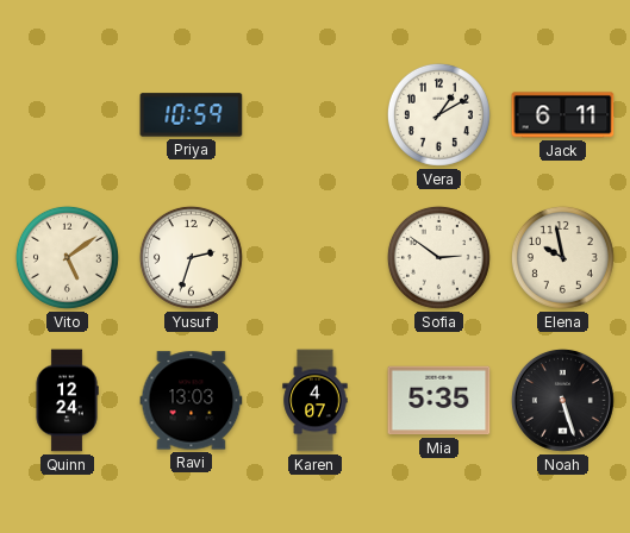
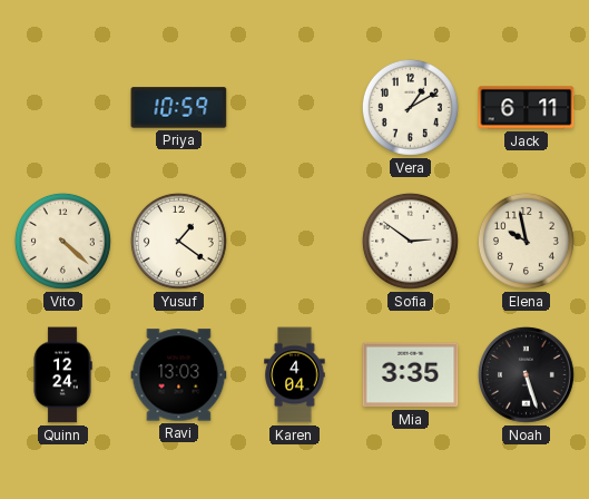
Vito: 5:09 -> 4:22
Yusuf: 2:33 -> 1:21
Karen: 4:07 -> 4:04
Mia: 5:35 -> 3:35
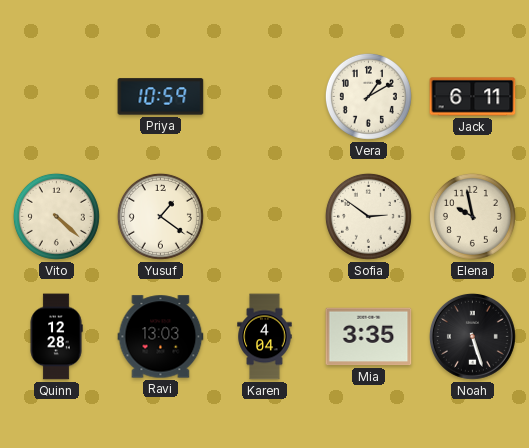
Quinn: 12:24 -> 12:28
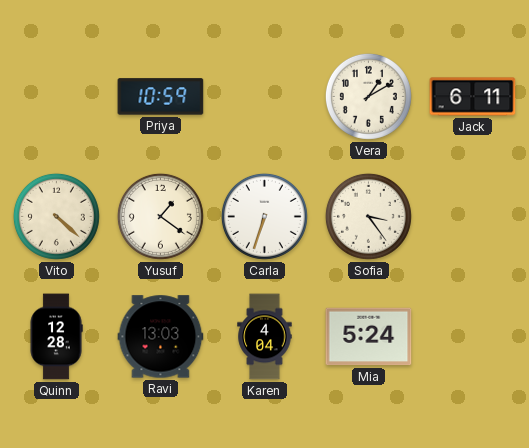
Carla: none -> 6:33
Sofia: 2:51 -> 3:24
Elena: 9:58 -> none
Mia: 3:35 -> 5:24
Noah: 5:27 -> none
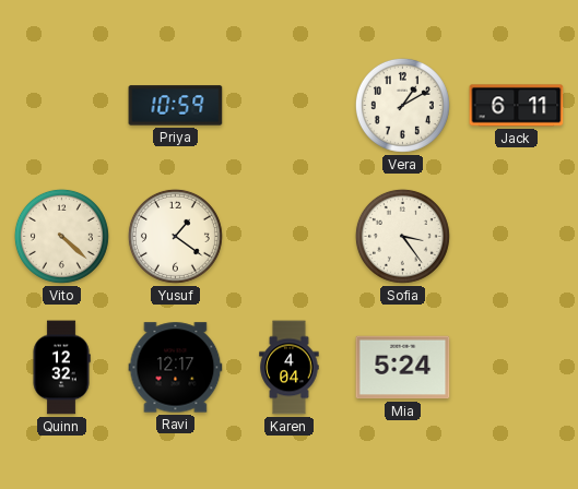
Carla: 6:33 -> none
Quinn: 12:28 -> 12:32
Ravi: 13:03 -> 12:17
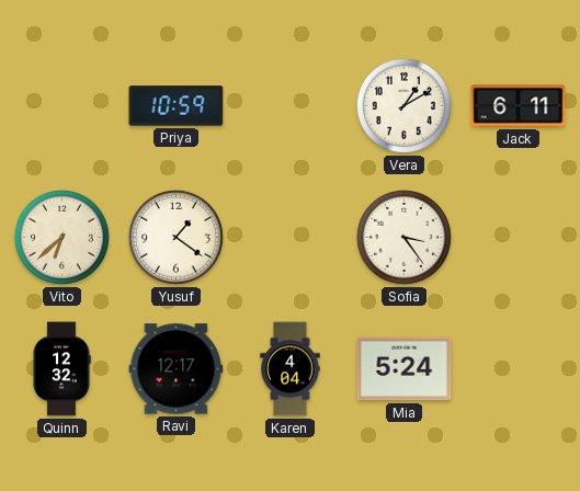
Vito: 4:22 -> 6:38
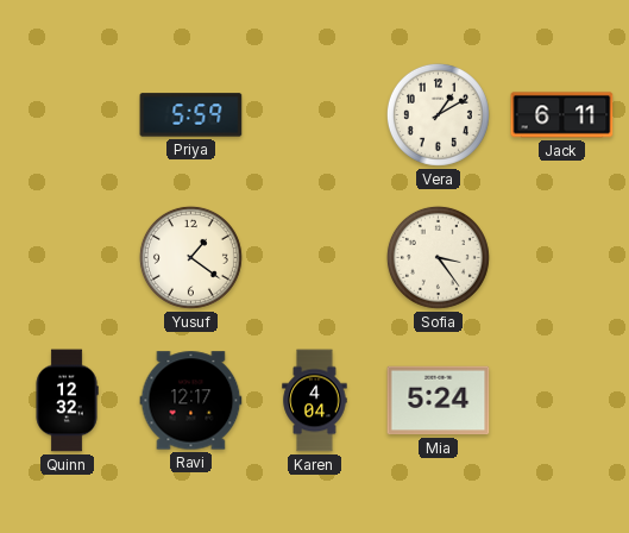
Priya: 10:59 -> 5:59
Vito: 6:38 -> none
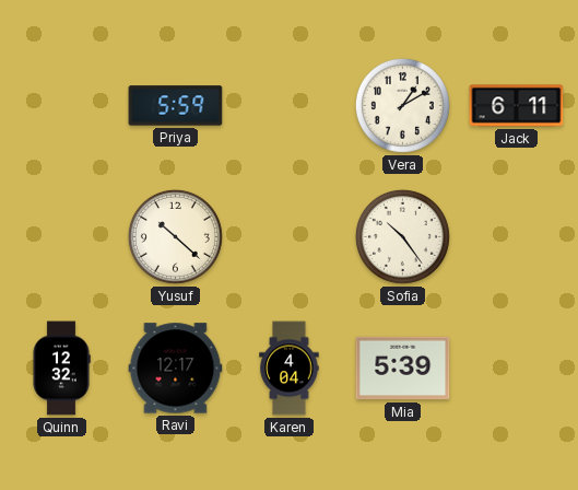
Yusuf: 1:21 -> 10:22
Sofia: 3:24 -> 10:24
Mia: 5:24 -> 5:39
